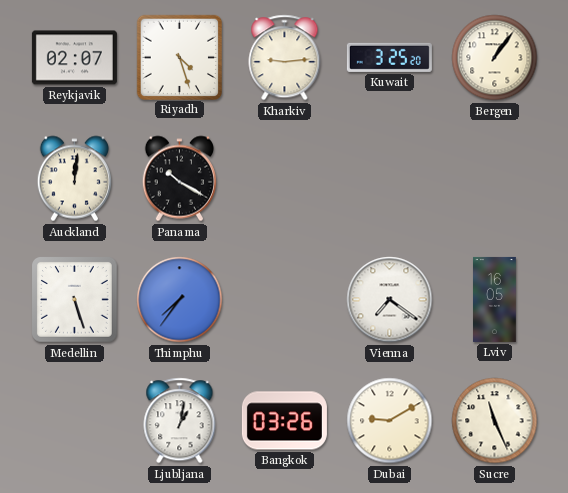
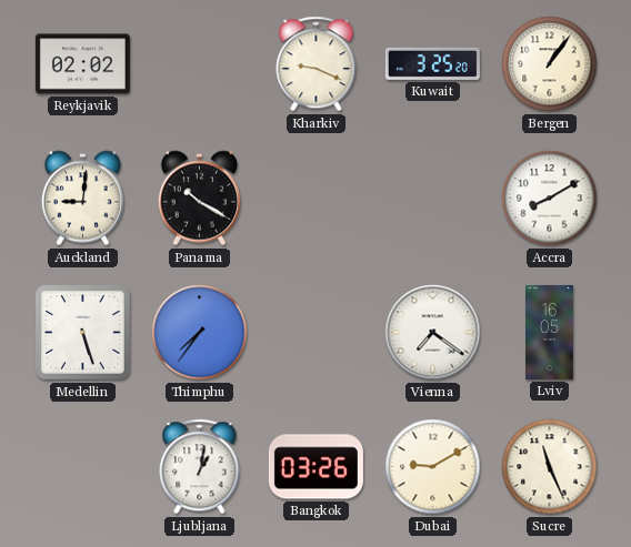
Reykjavik: 02:07 -> 02:02
Riyadh: 4:27 -> none
Kharkiv: 9:14 -> 9:19
Auckland: 12:01 -> 9:01
Accra: none -> 8:10
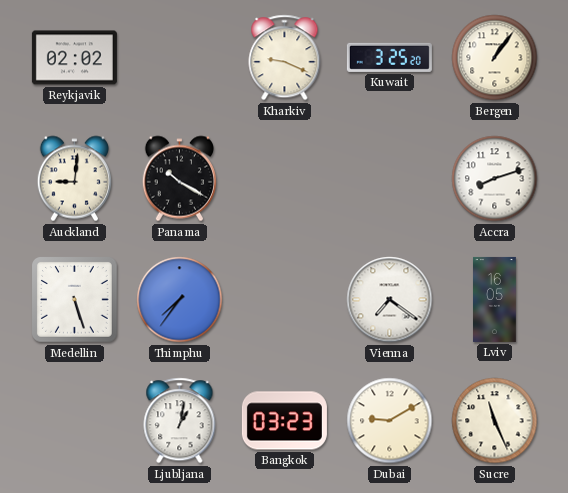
Accra: 8:10 -> 8:12
Bangkok: 03:26 -> 03:23
